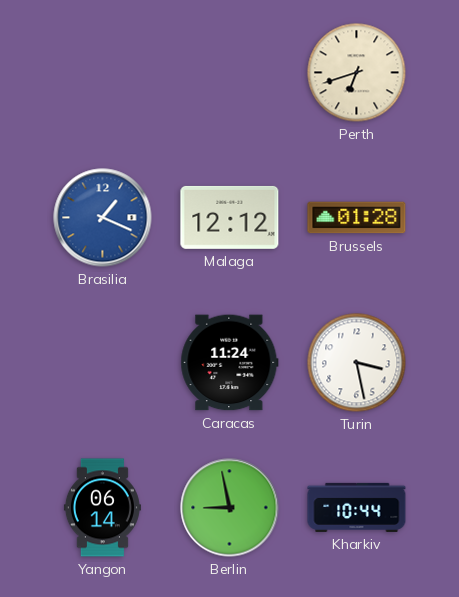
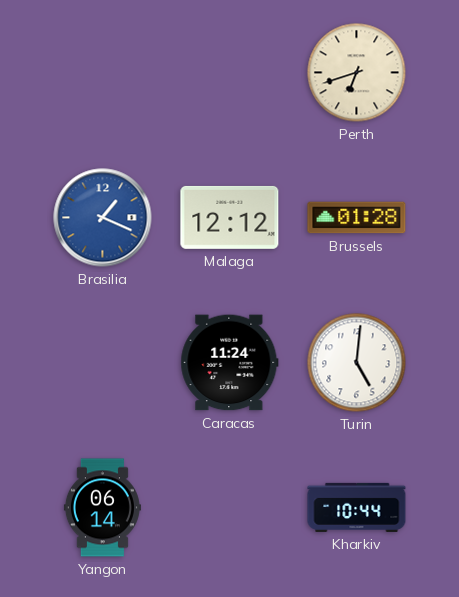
Turin: 3:28 -> 5:01
Berlin: 8:58 -> none
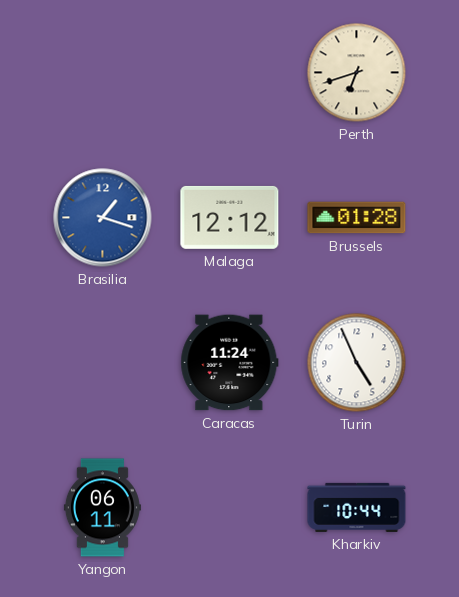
Brasilia: 1:19 -> 1:18
Turin: 5:01 -> 4:56
Yangon: 06:14 -> 06:11
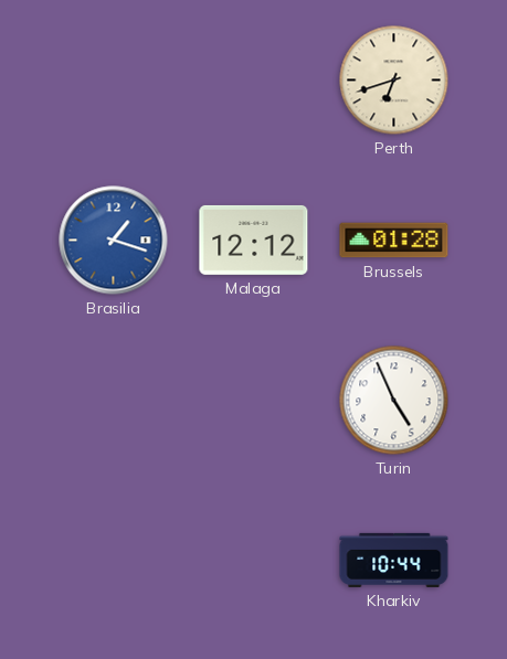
Caracas: 11:24 -> none
Yangon: 06:11 -> none
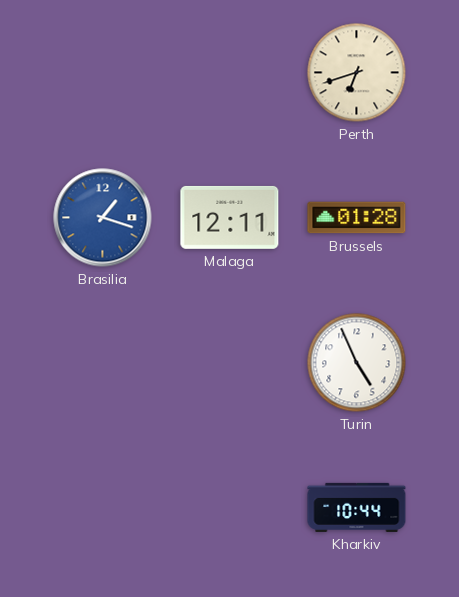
Malaga: 12:12 -> 12:11
